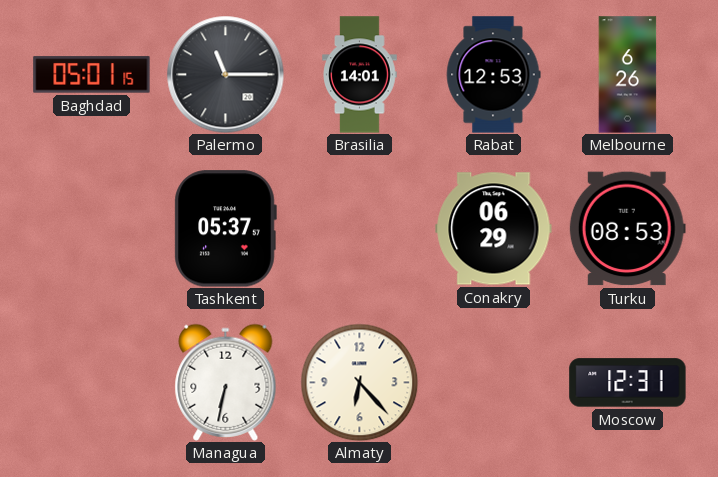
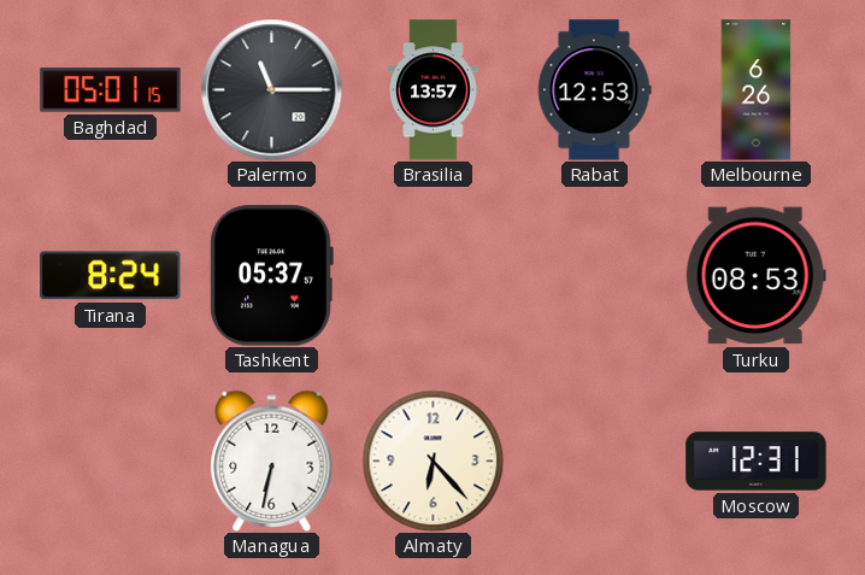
Brasilia: 14:01 -> 13:57
Tirana: none -> 8:24
Conakry: 06:29 -> none
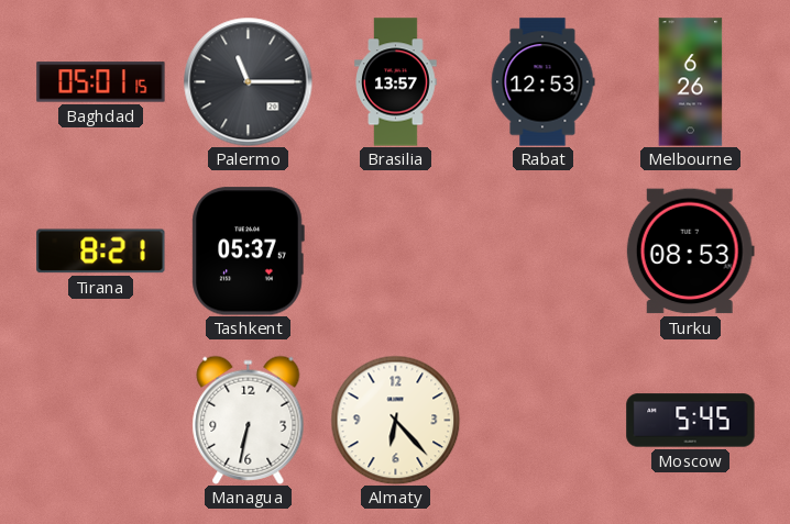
Tirana: 8:24 -> 8:21
Moscow: 12:31 -> 5:45
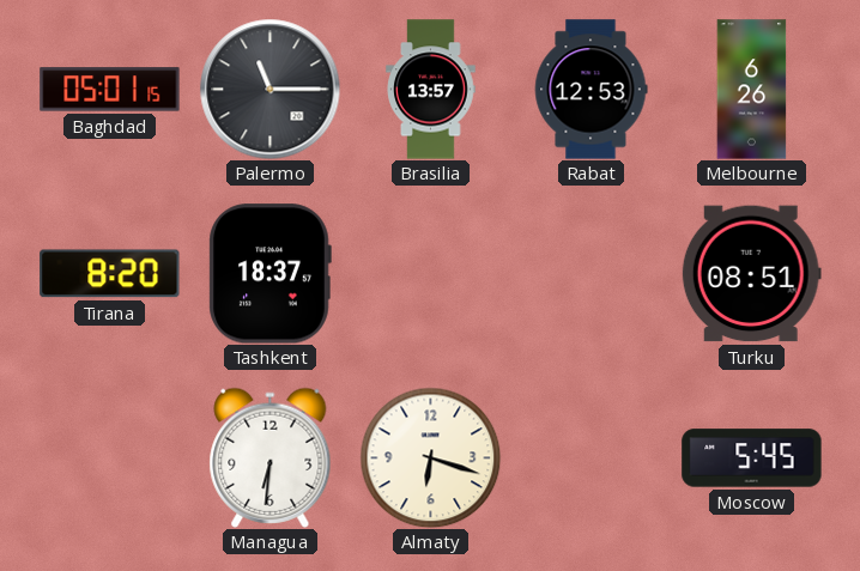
Tirana: 8:21 -> 8:20
Tashkent: 05:37 -> 18:37
Turku: 08:53 -> 08:51
Managua: 6:32 -> 6:31
Almaty: 6:23 -> 6:18
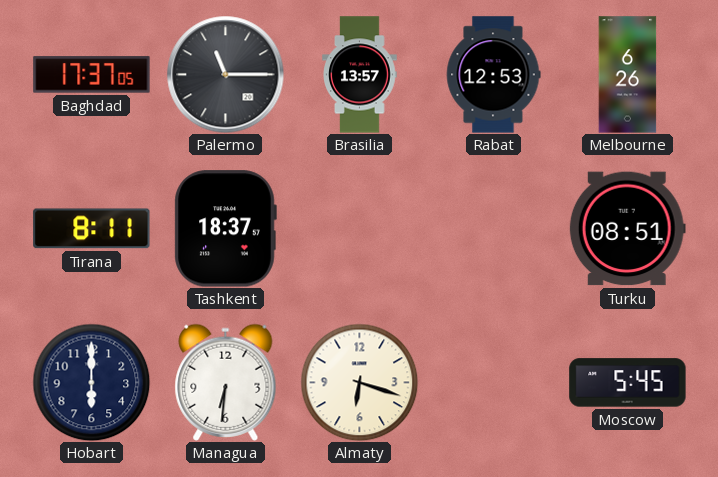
Baghdad: 05:01 -> 17:37
Tirana: 8:20 -> 8:11
Hobart: none -> 6:00
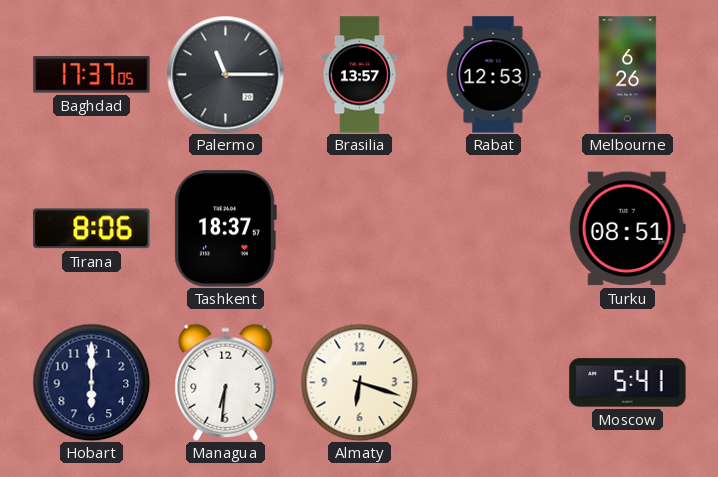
Tirana: 8:11 -> 8:06
Moscow: 5:45 -> 5:41
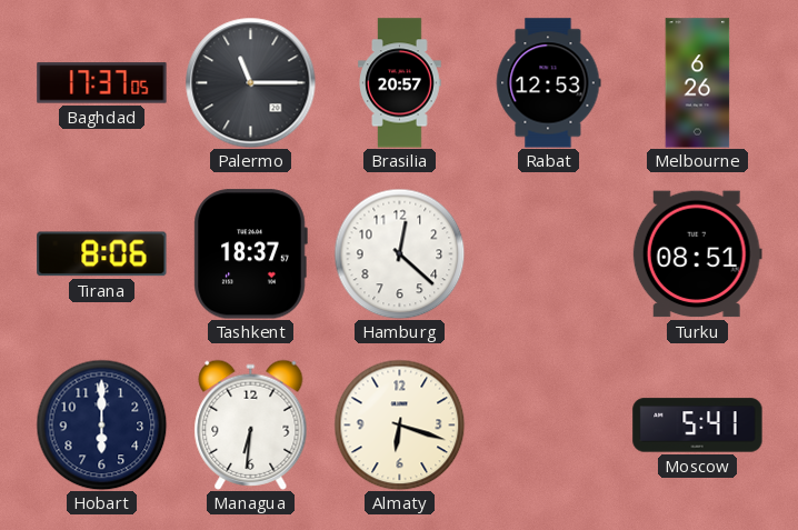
Brasilia: 13:57 -> 20:57
Hamburg: none -> 12:22
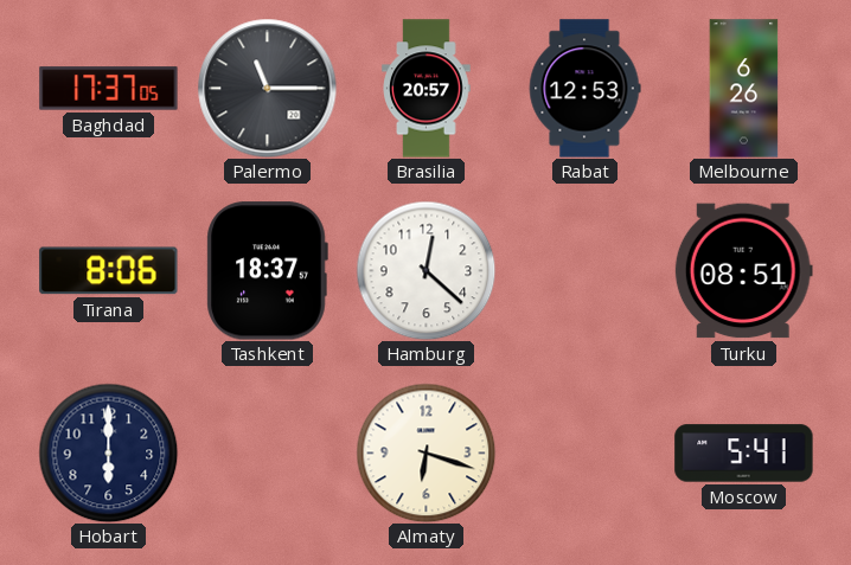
Managua: 6:31 -> none
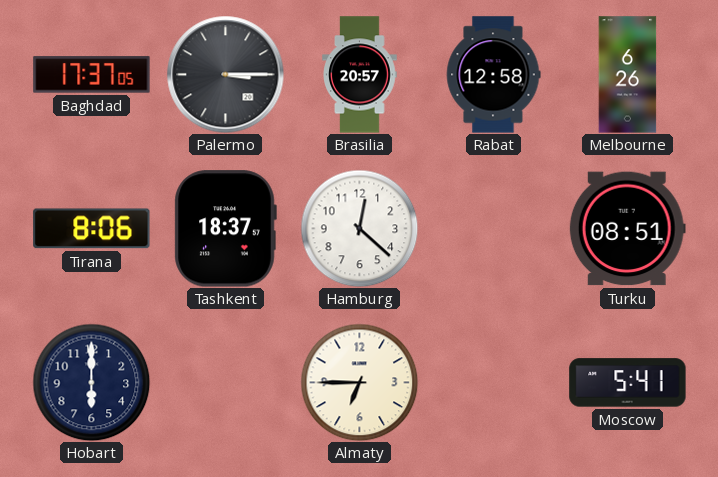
Palermo: 11:15 -> 3:15
Rabat: 12:53 -> 12:58
Almaty: 6:18 -> 6:45
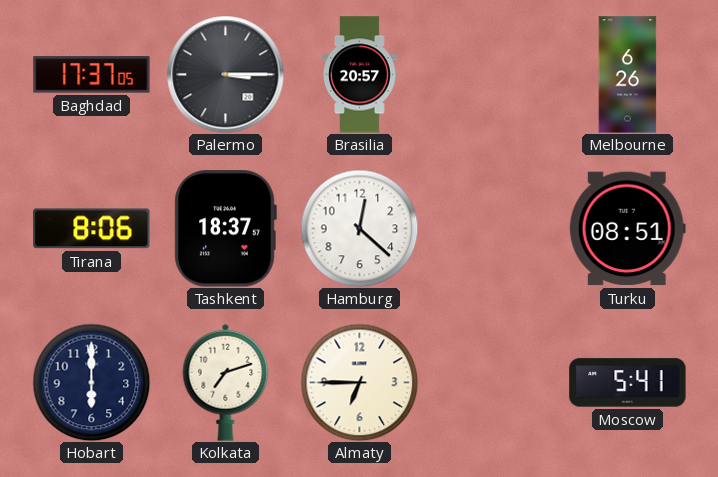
Rabat: 12:58 -> none
Kolkata: none -> 7:12
